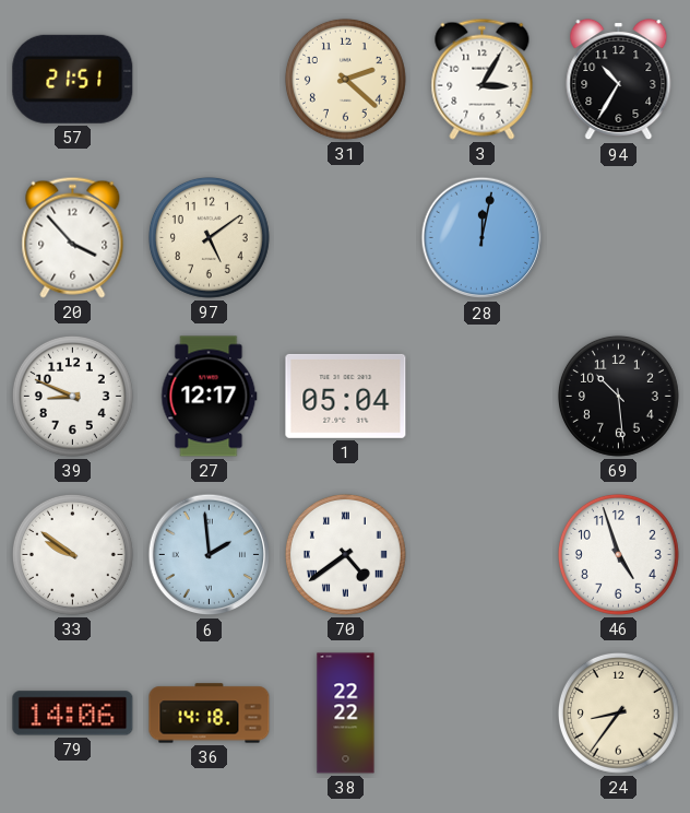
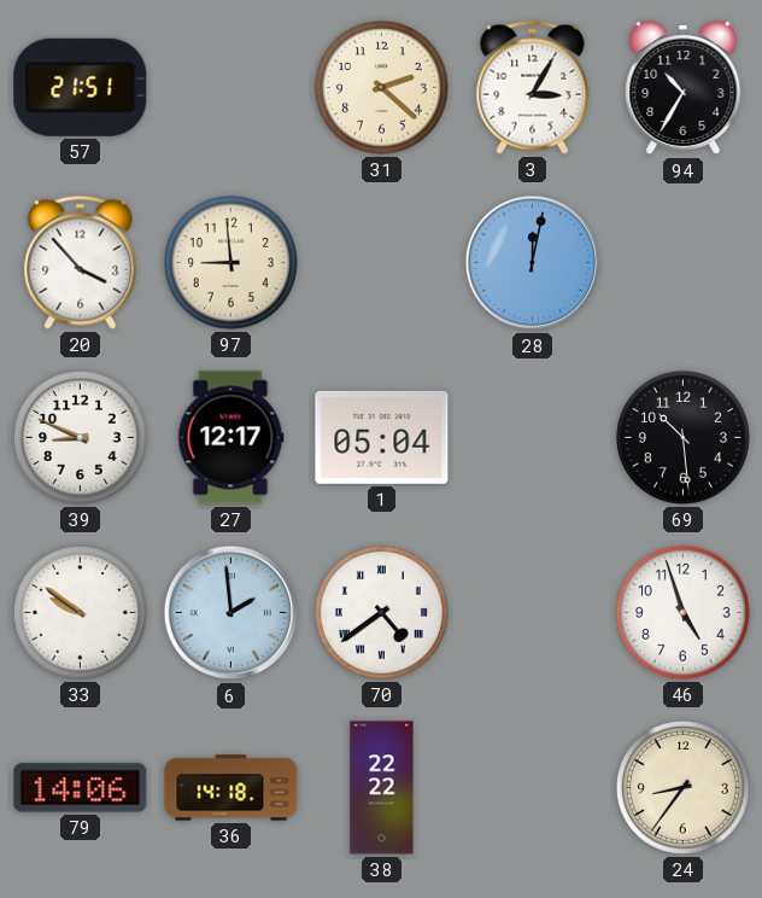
97: 5:09 -> 8:59
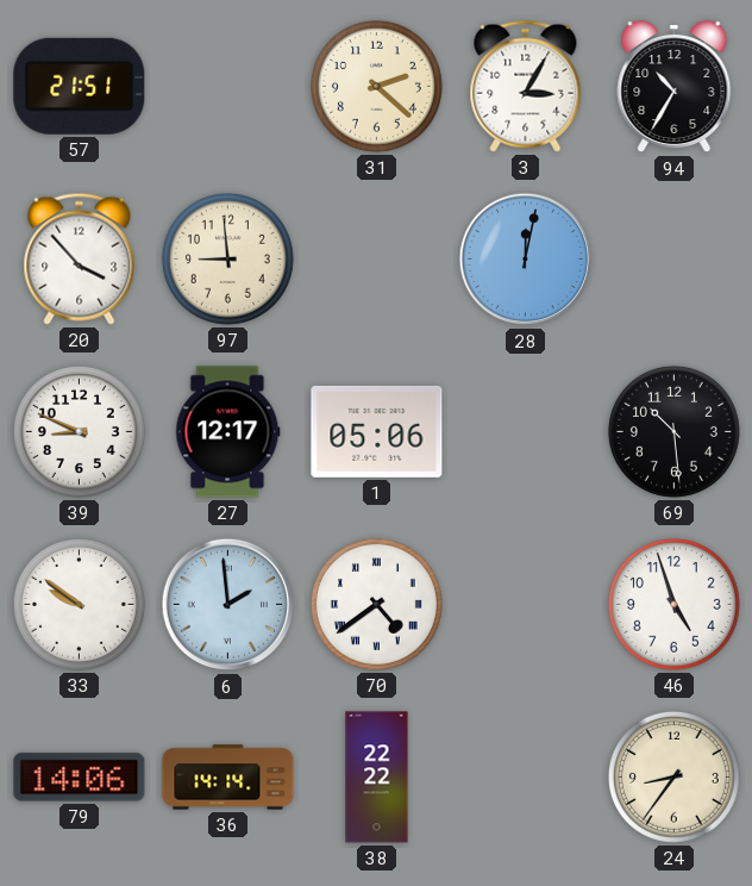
1: 05:04 -> 05:06
36: 14:18 -> 14:14
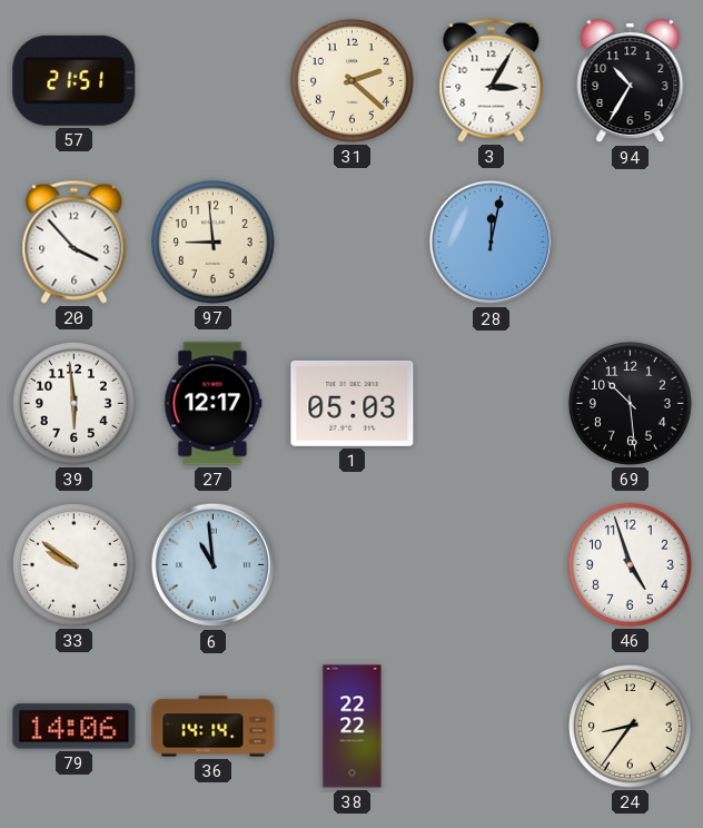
39: 8:49 -> 5:59
1: 05:06 -> 05:03
6: 1:59 -> 10:59
70: 4:39 -> none
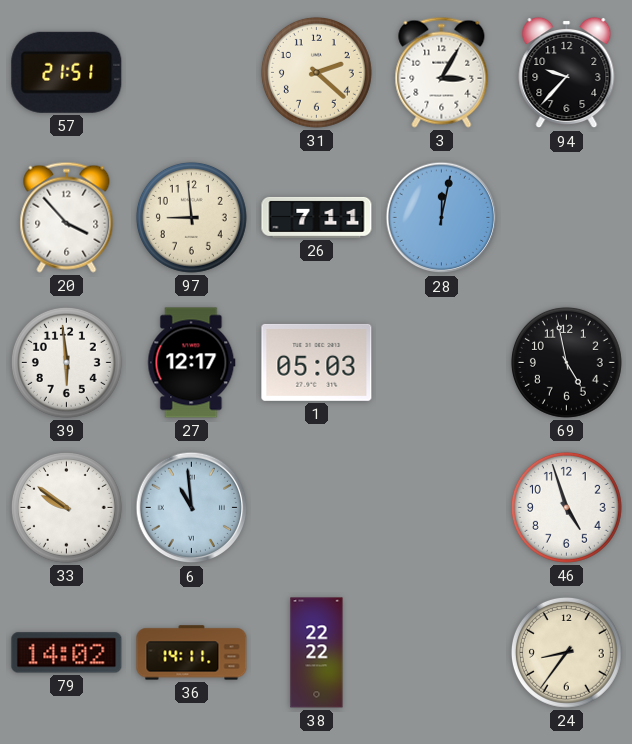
94: 10:35 -> 9:37
26: none -> 7:11
69: 10:29 -> 4:58
79: 14:06 -> 14:02
36: 14:14 -> 14:11
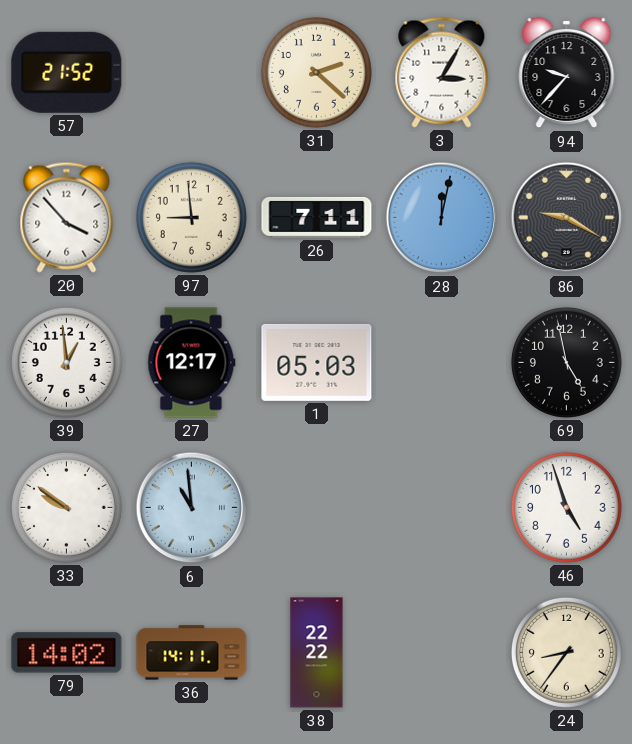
57: 21:51 -> 21:52
86: none -> 9:20
39: 5:59 -> 12:59
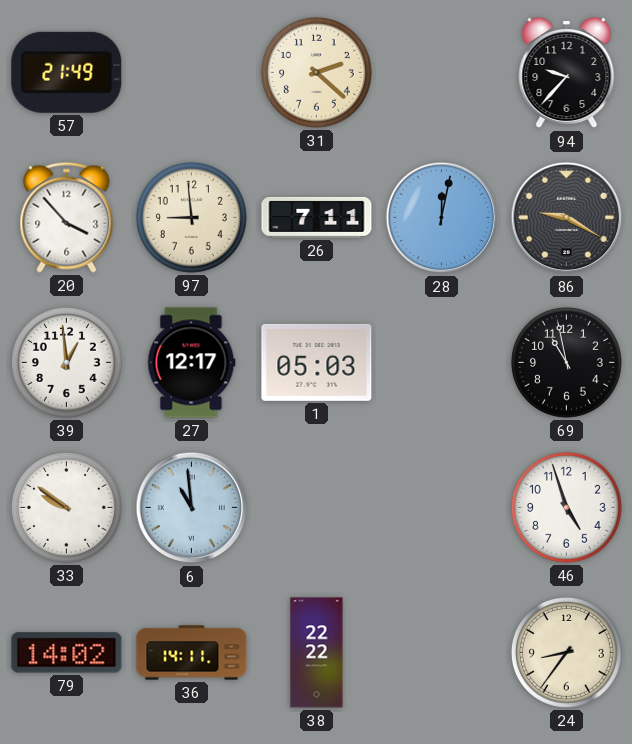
57: 21:52 -> 21:49
3: 3:05 -> none
69: 4:58 -> 10:58
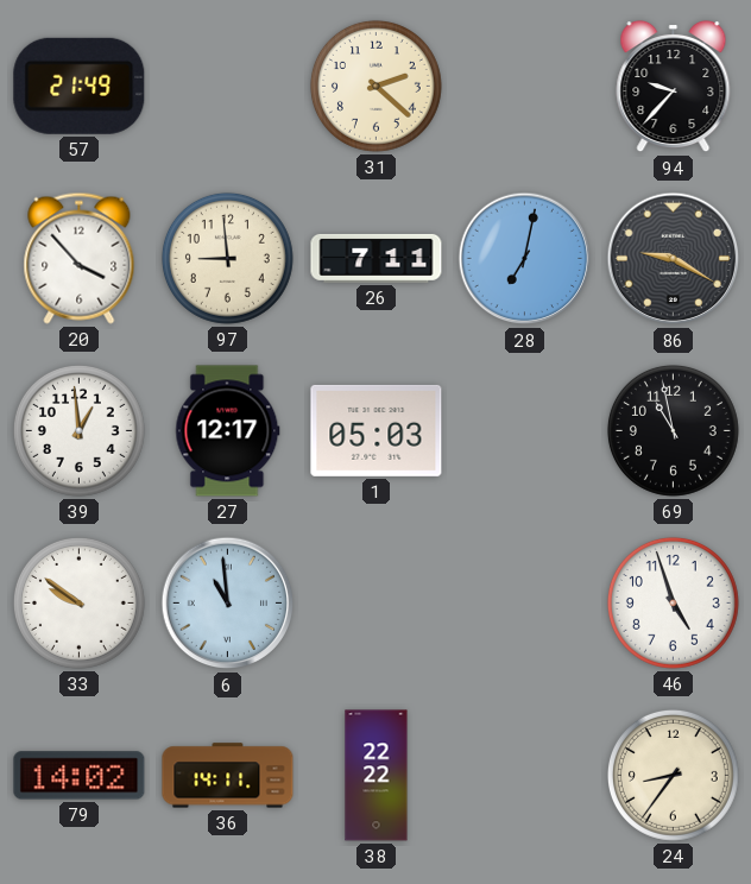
28: 12:02 -> 7:02
